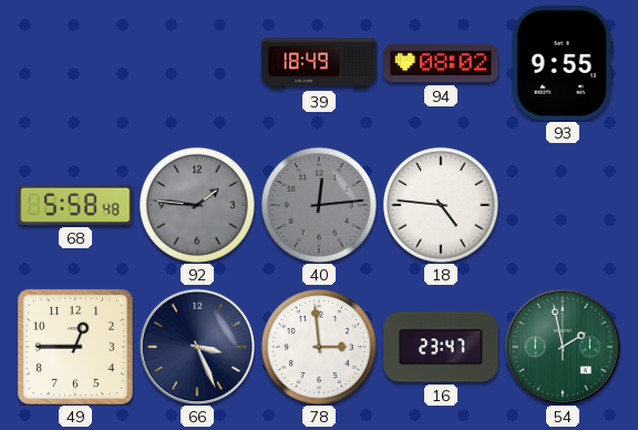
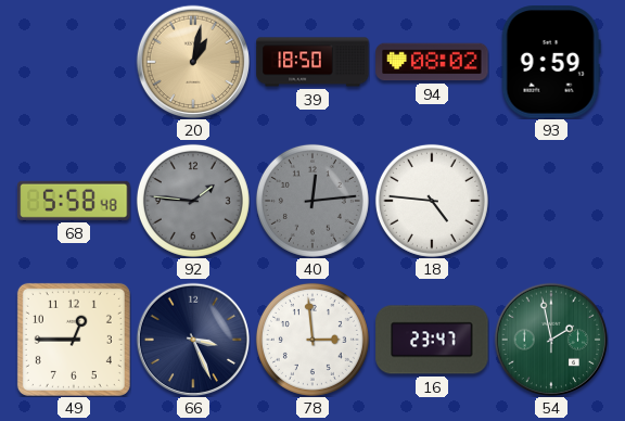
20: none -> 1:02
39: 18:49 -> 18:50
93: 9:55 -> 9:59
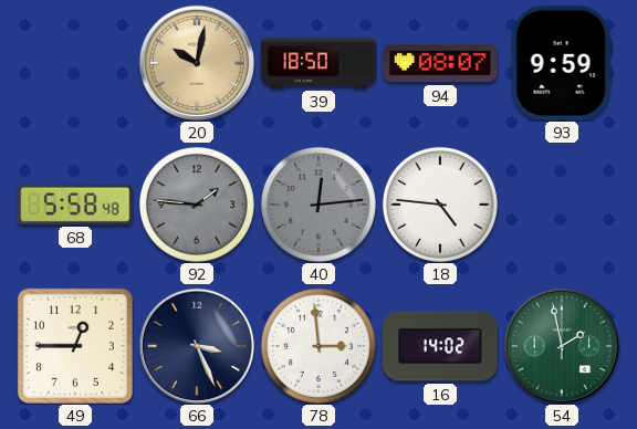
20: 1:02 -> 10:02
94: 08:02 -> 08:07
16: 23:47 -> 14:02
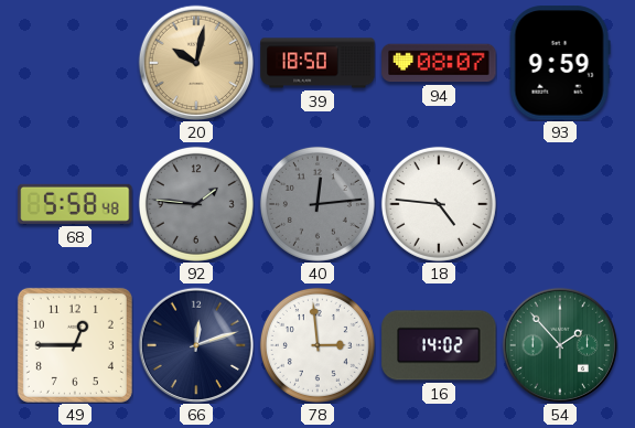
66: 3:26 -> 12:12
54: 1:58 -> 1:53
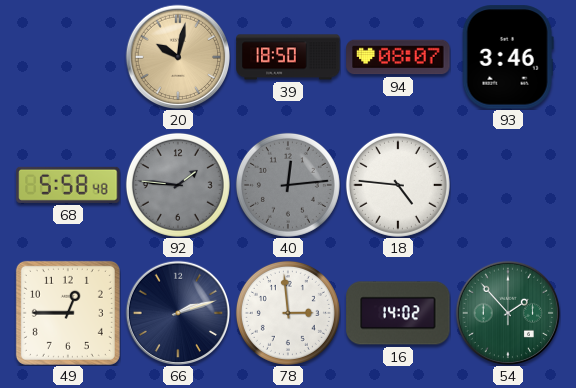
93: 9:59 -> 3:46
66: 12:12 -> 2:12
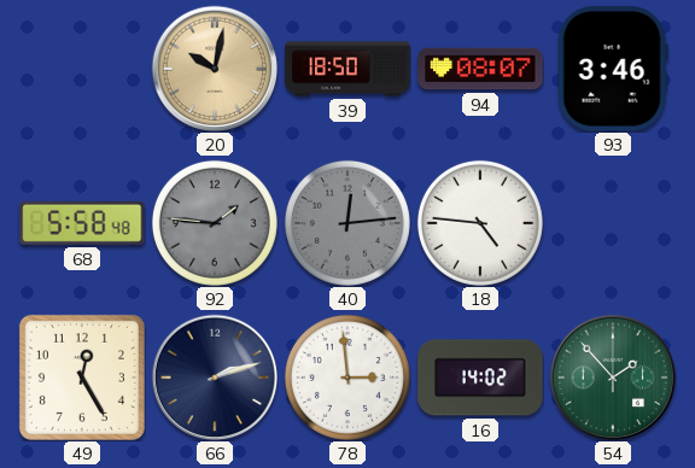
49: 12:45 -> 12:25
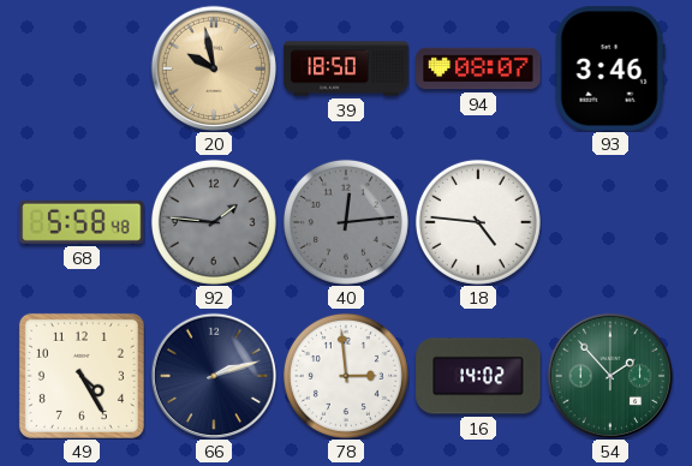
20: 10:02 -> 9:58
49: 12:25 -> 4:25
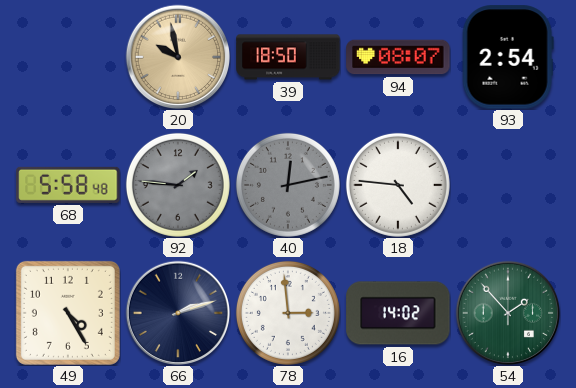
93: 3:46 -> 2:54
40: 12:14 -> 12:13
